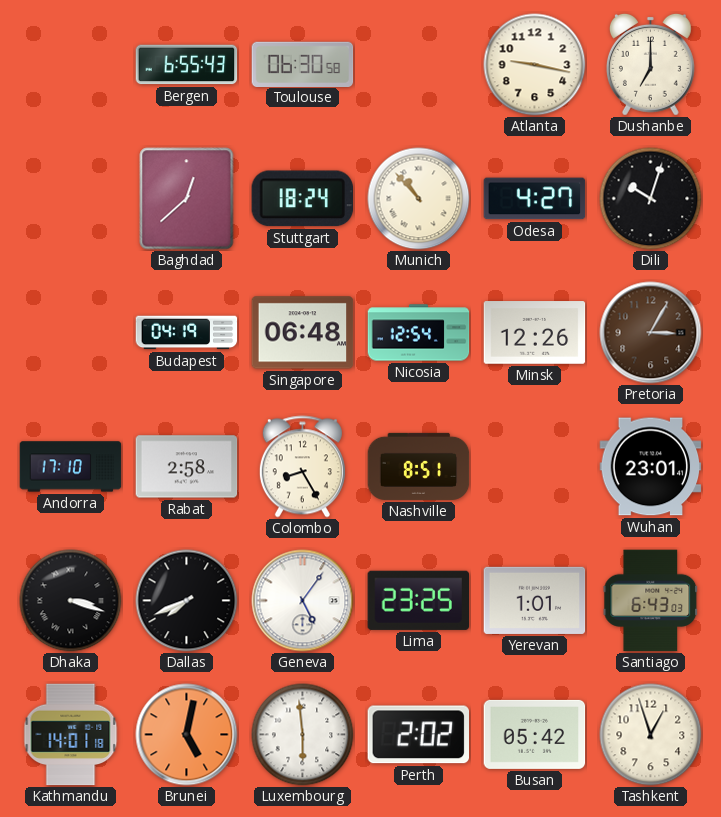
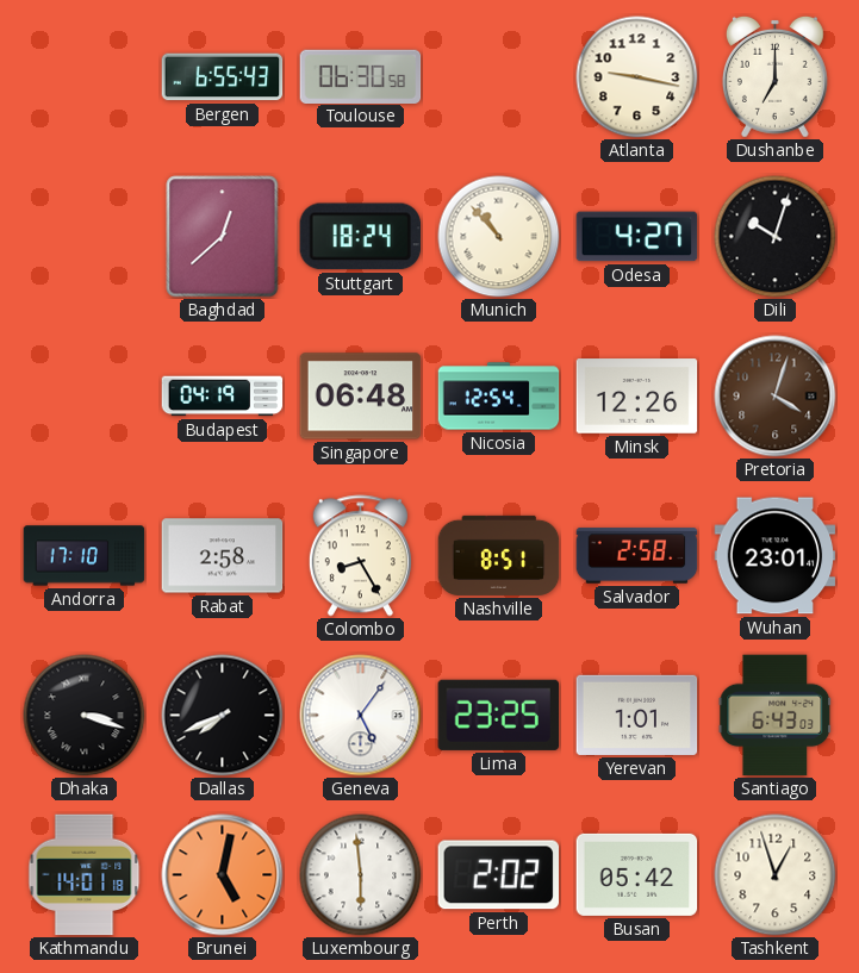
Pretoria: 3:05 -> 4:03
Salvador: none -> 2:58
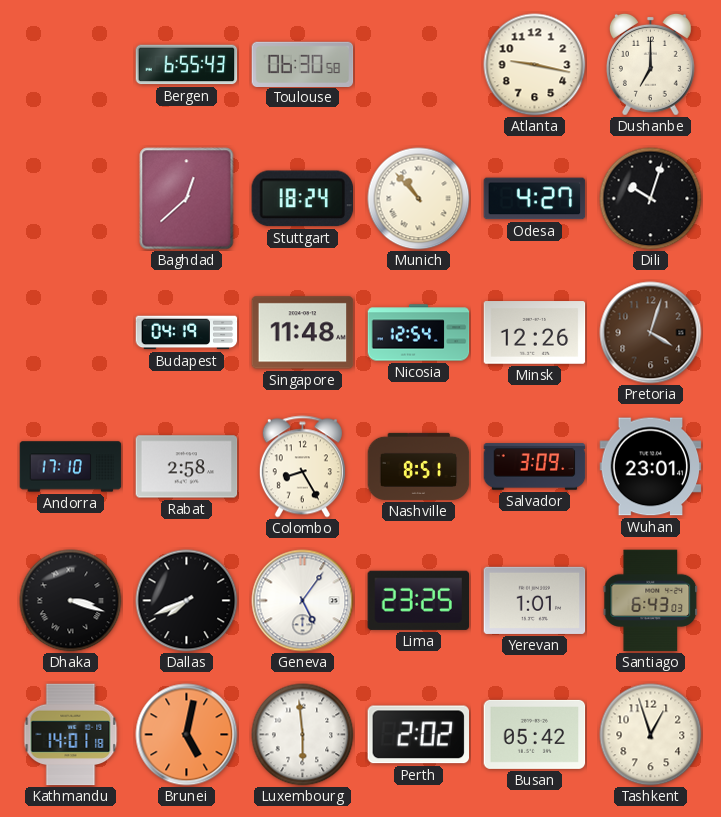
Singapore: 06:48 -> 11:48
Salvador: 2:58 -> 3:09
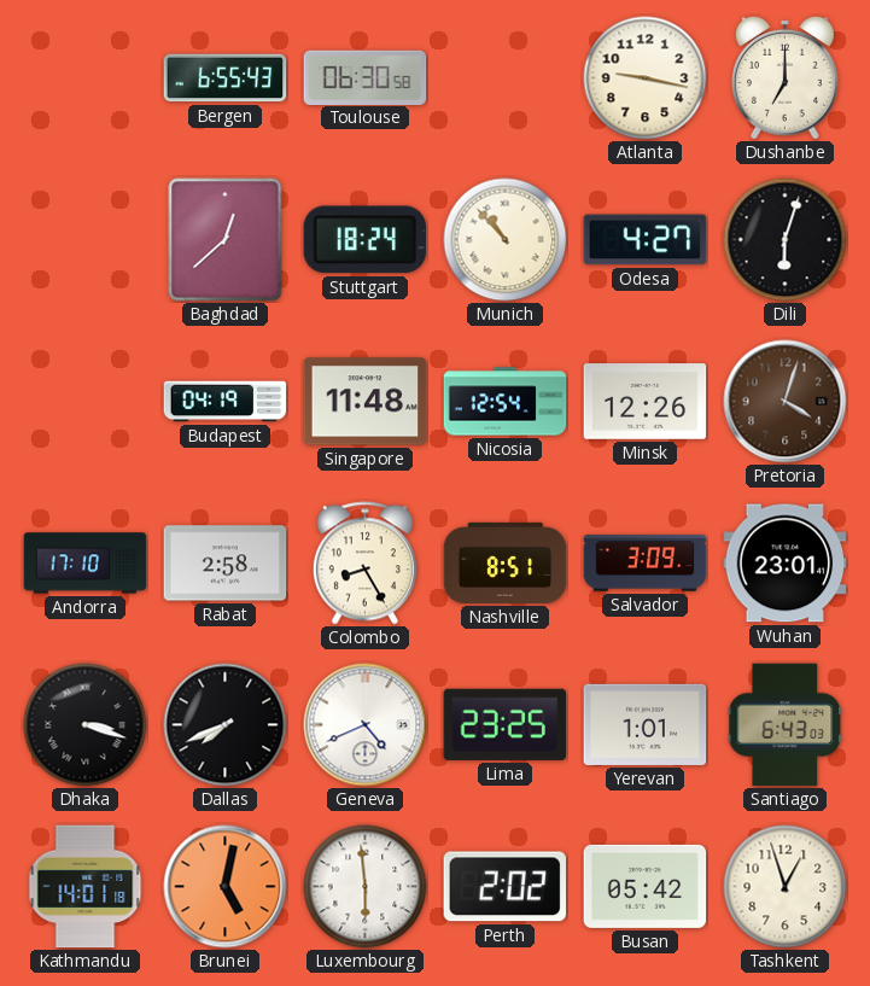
Dili: 10:03 -> 6:03
Geneva: 5:06 -> 4:41
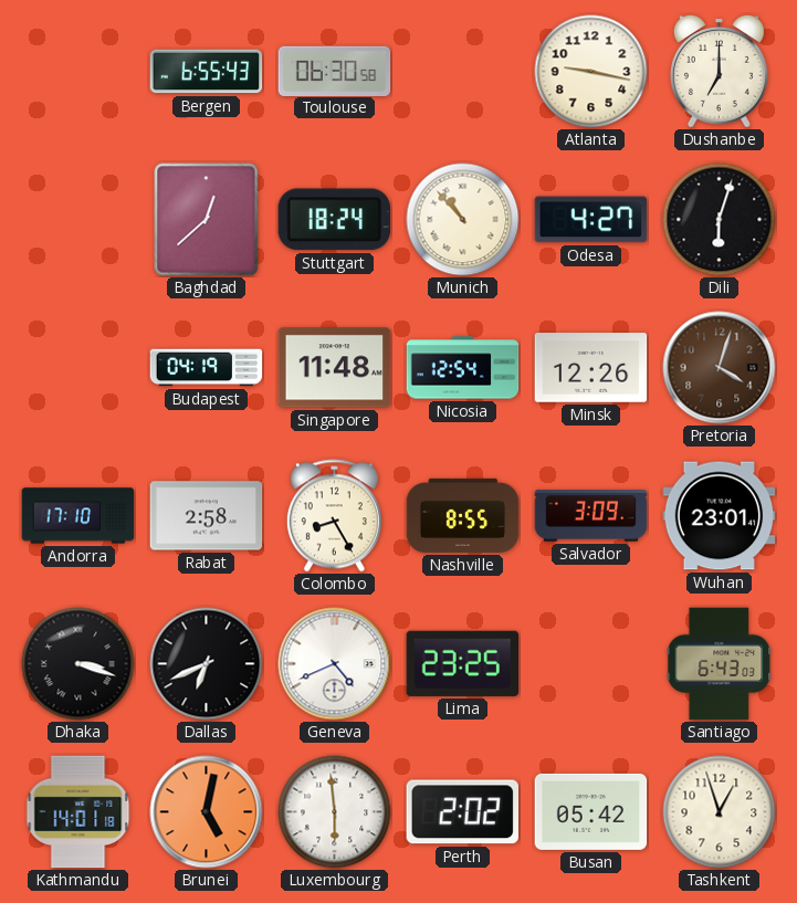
Nashville: 8:51 -> 8:55
Dallas: 7:41 -> 6:41
Yerevan: 1:01 -> none
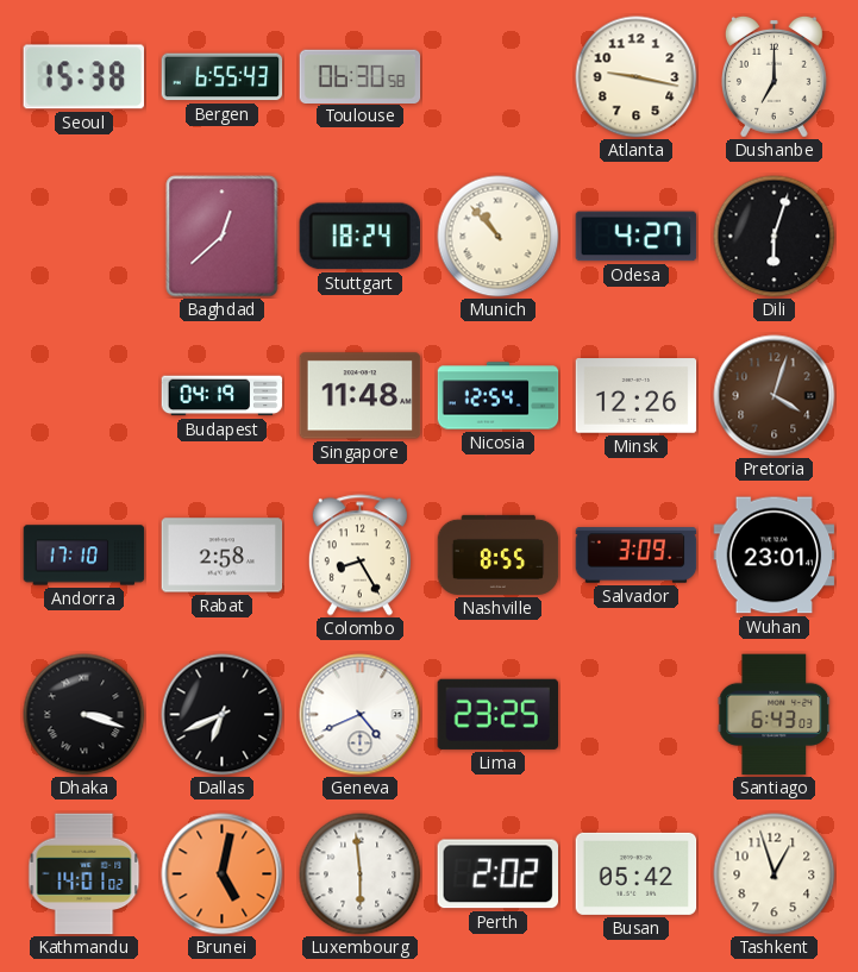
Seoul: none -> 15:38
Kathmandu: 14:01:18 -> 14:01:02
